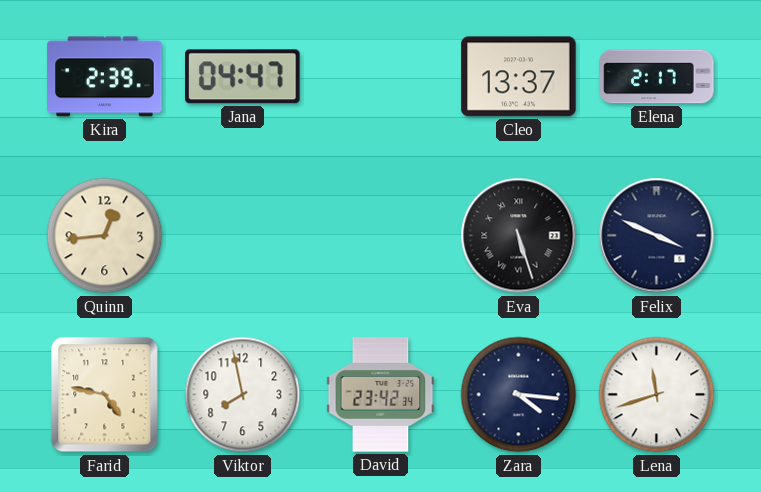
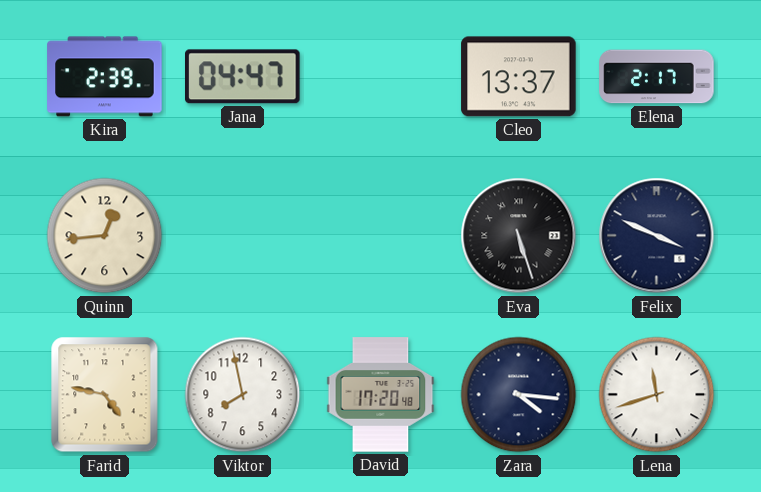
David: 23:42 -> 17:20
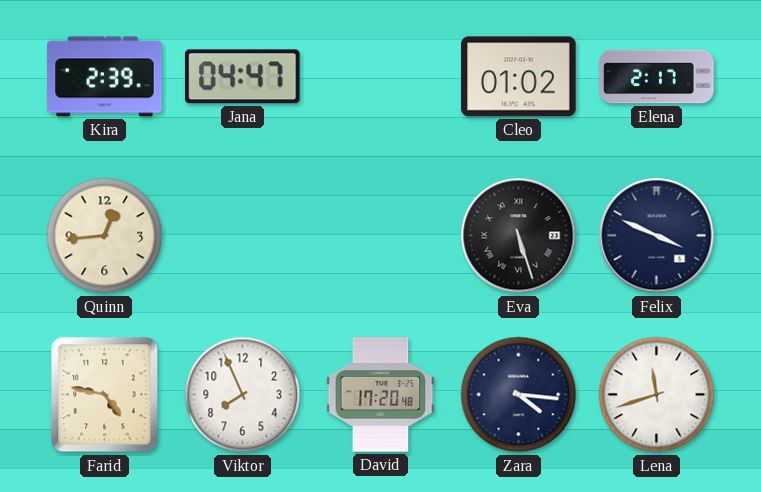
Cleo: 13:37 -> 01:02
Viktor: 7:58 -> 7:56
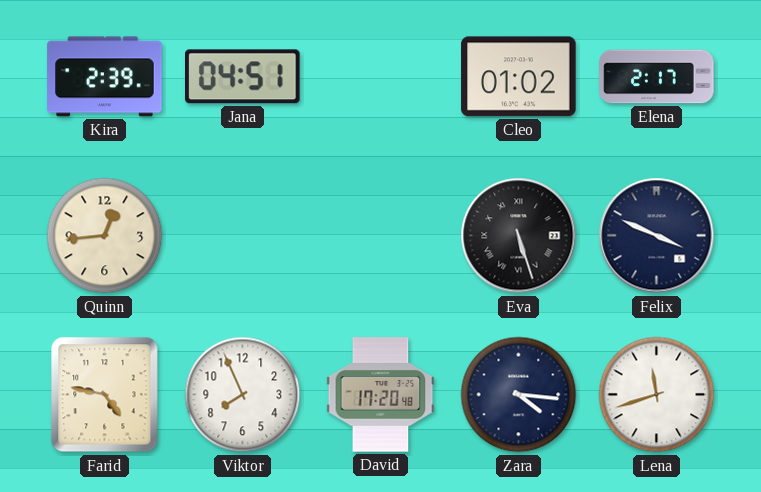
Jana: 04:47 -> 04:51
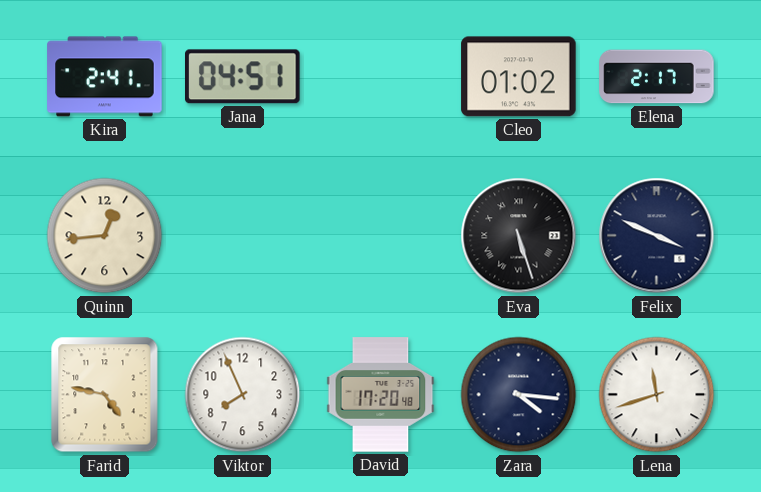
Kira: 2:39 -> 2:41
